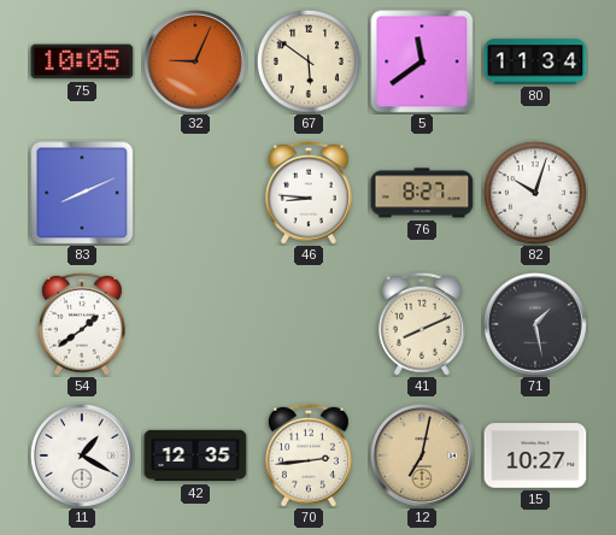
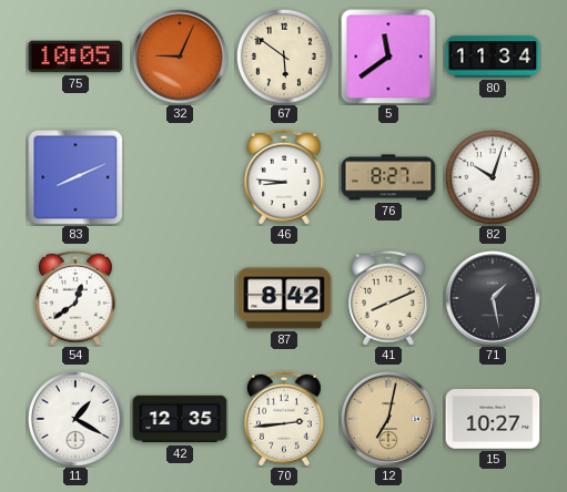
54: 1:39 -> 12:39
87: none -> 8:42
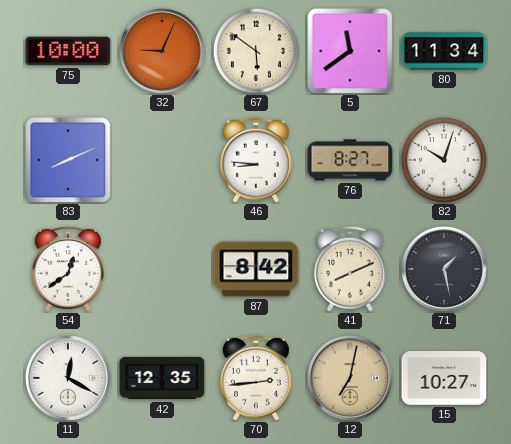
75: 10:05 -> 10:00
11: 1:20 -> 12:20
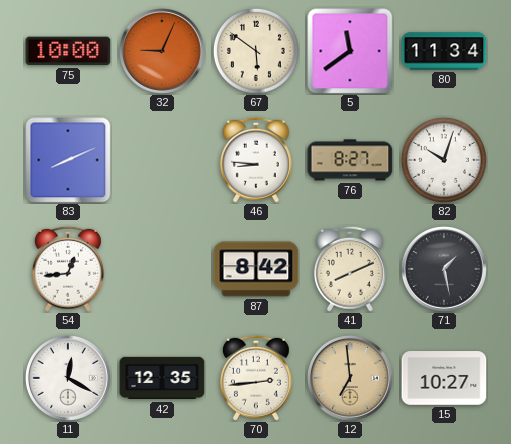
54: 12:39 -> 12:44
12: 7:02 -> 6:59
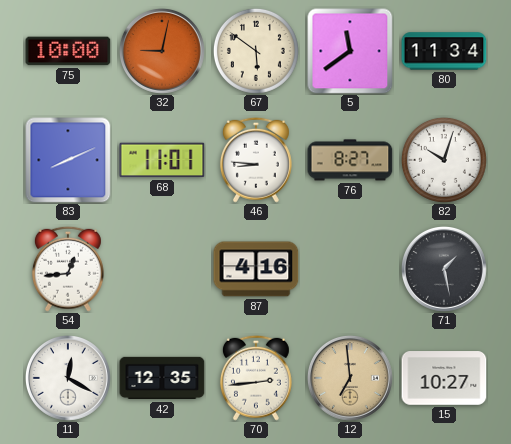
32: 9:04 -> 9:02
68: none -> 11:01
87: 8:42 -> 4:16
41: 8:11 -> none
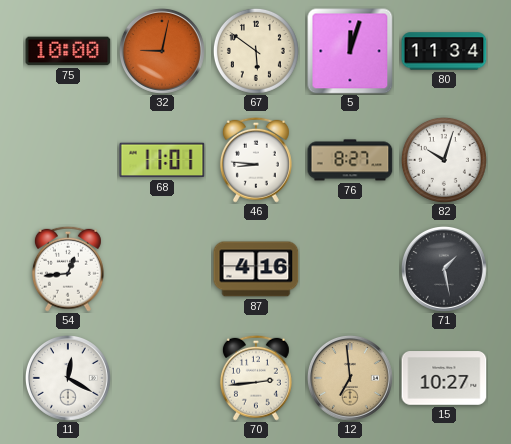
5: 11:39 -> 12:03
83: 8:11 -> none
42: 12:35 -> none
